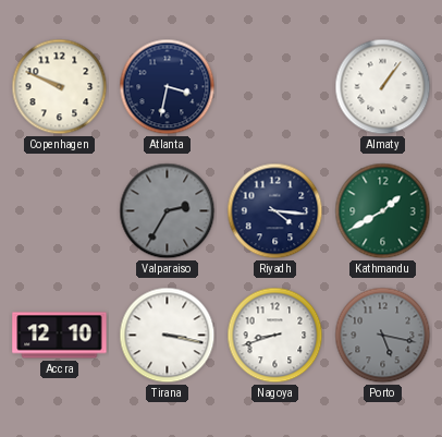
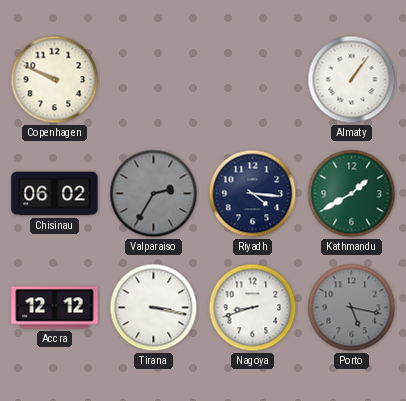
Atlanta: 3:32 -> none
Chisinau: none -> 06:02
Accra: 12:10 -> 12:12
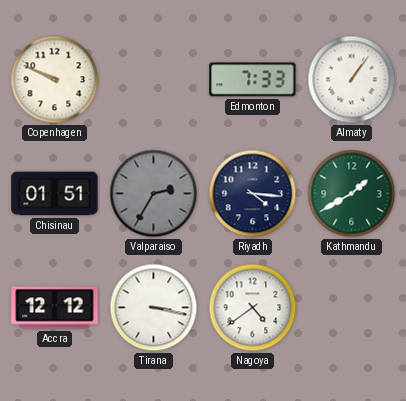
Edmonton: none -> 7:33
Chisinau: 06:02 -> 01:51
Nagoya: 8:42 -> 4:39
Porto: 5:17 -> none
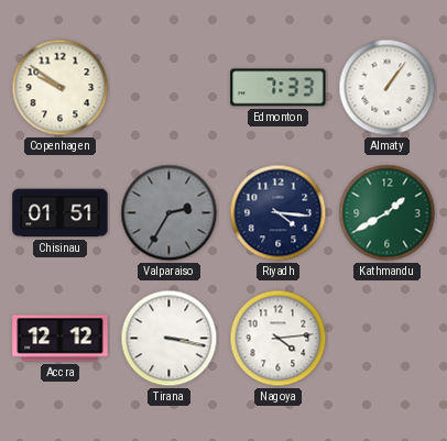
Copenhagen: 9:49 -> 9:51
Nagoya: 4:39 -> 4:14
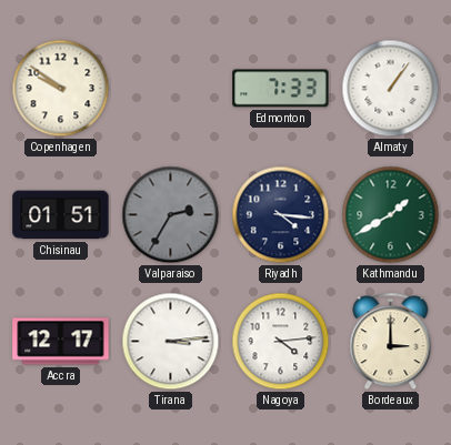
Accra: 12:12 -> 12:17
Tirana: 3:17 -> 3:14
Bordeaux: none -> 3:00
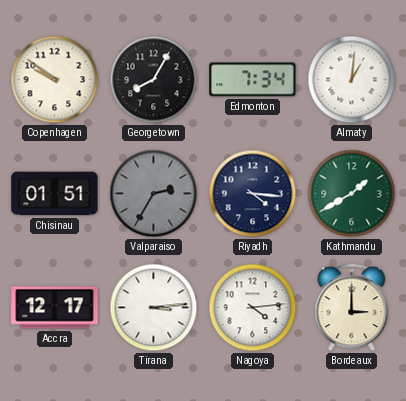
Georgetown: none -> 8:05
Edmonton: 7:33 -> 7:34
Almaty: 1:06 -> 1:01
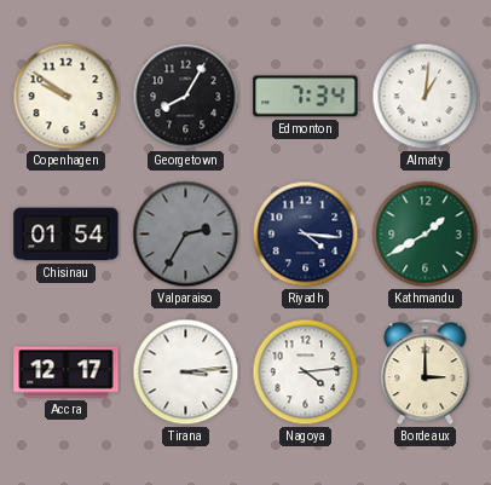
Chisinau: 01:51 -> 01:54
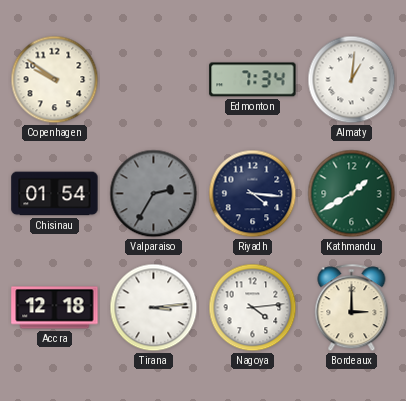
Georgetown: 8:05 -> none
Accra: 12:17 -> 12:18
